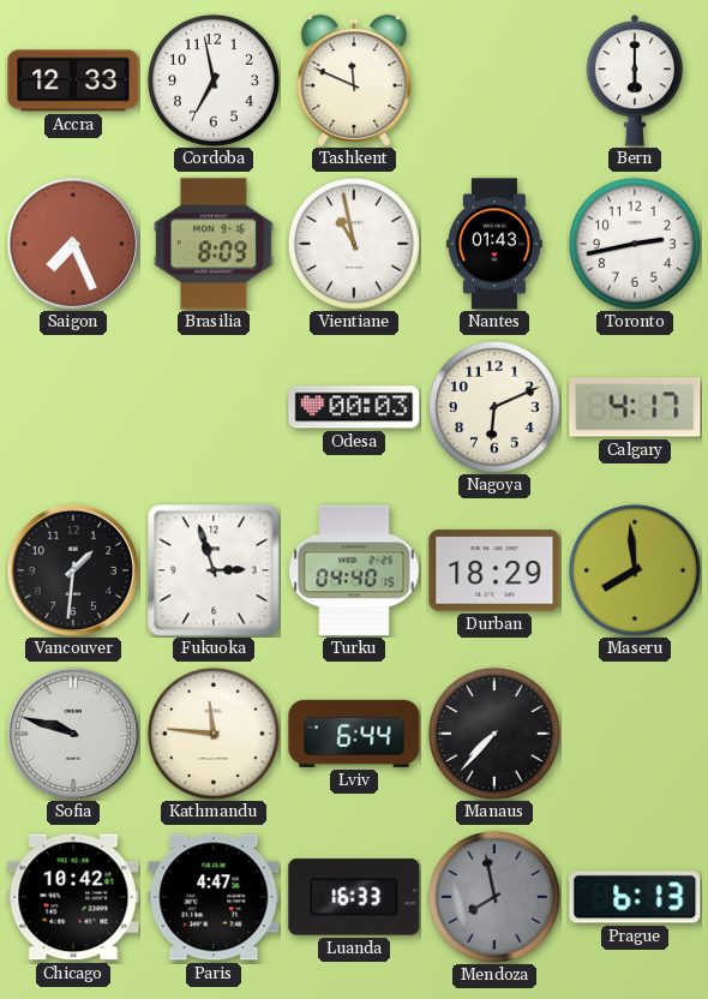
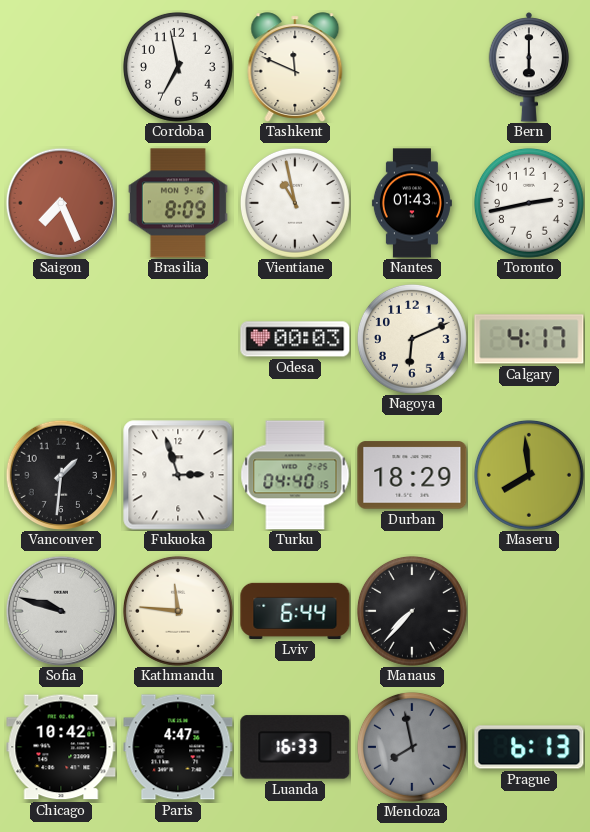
Accra: 12:33 -> none
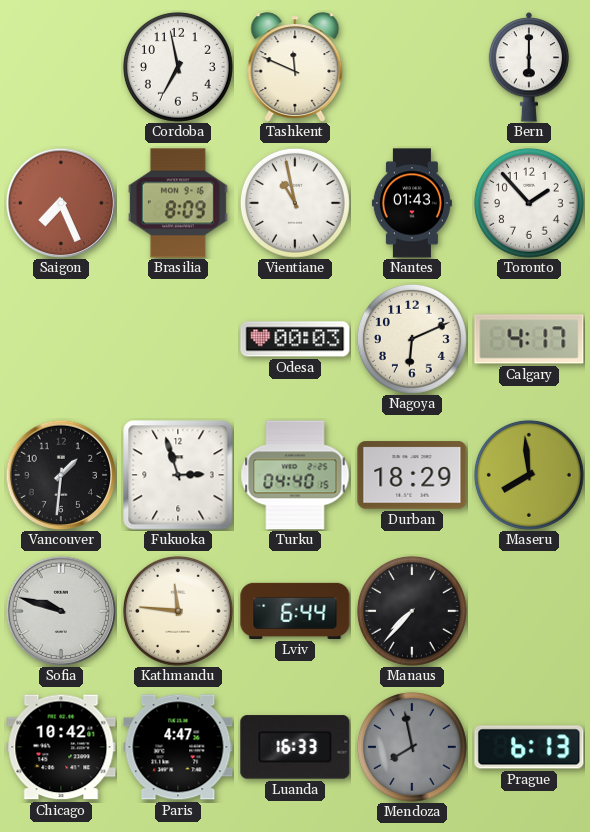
Toronto: 2:43 -> 1:53
